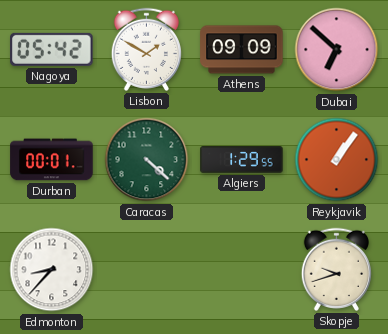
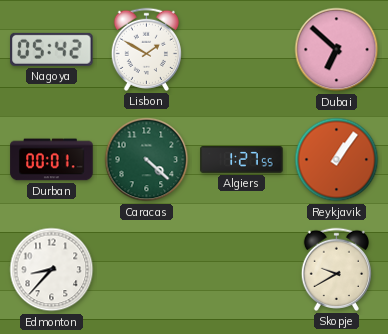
Athens: 09:09 -> none
Algiers: 1:29 -> 1:27
Skopje: 9:42 -> 9:40
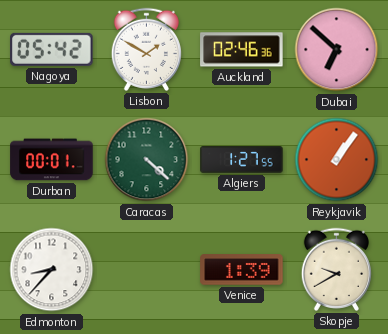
Auckland: none -> 02:46
Venice: none -> 1:39
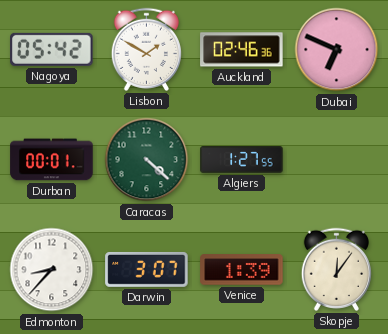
Dubai: 6:52 -> 6:49
Reykjavik: 1:06 -> none
Darwin: none -> 3:07
Skopje: 9:40 -> 12:06
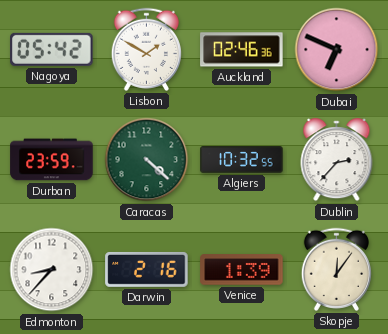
Durban: 00:01 -> 23:59
Algiers: 1:27 -> 10:32
Dublin: none -> 2:37
Darwin: 3:07 -> 2:16
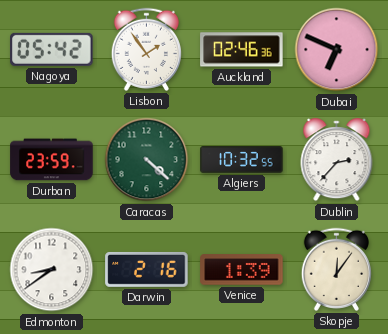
Lisbon: 1:50 -> 1:54
Edmonton: 8:37 -> 8:39
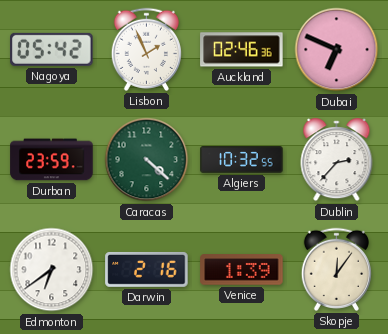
Lisbon: 1:54 -> 1:56
Edmonton: 8:39 -> 6:39
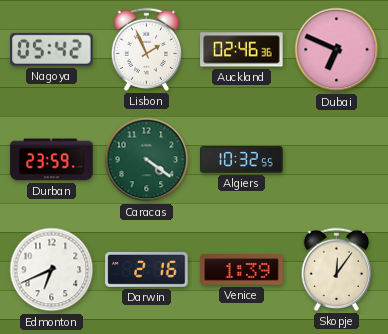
Caracas: 4:22 -> 4:21
Dublin: 2:37 -> none
Edmonton: 6:39 -> 6:41
